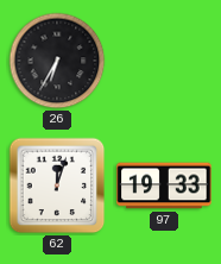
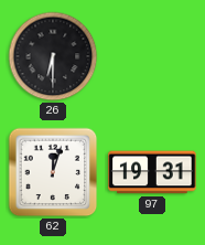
26: 6:35 -> 6:30
97: 19:33 -> 19:31
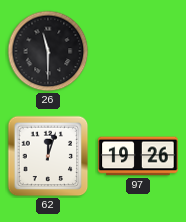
26: 6:30 -> 11:30
97: 19:31 -> 19:26
